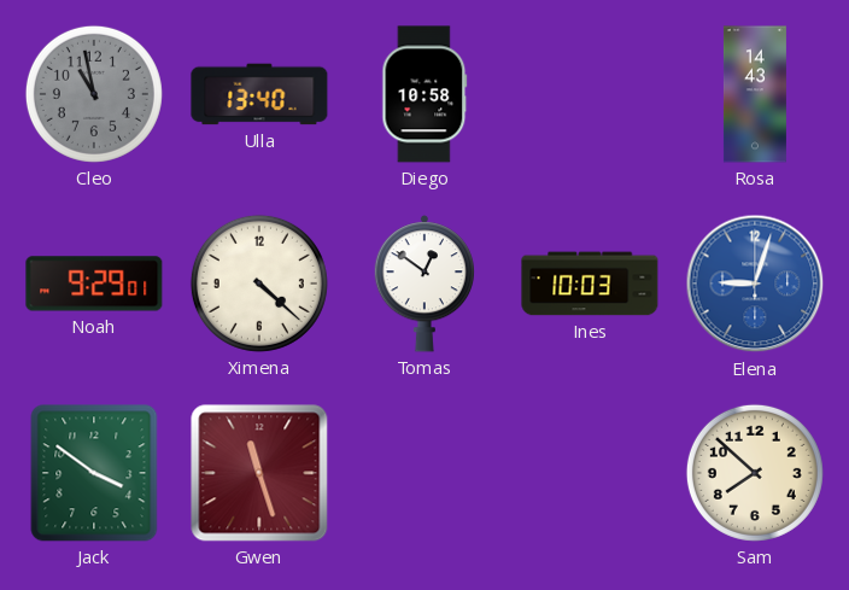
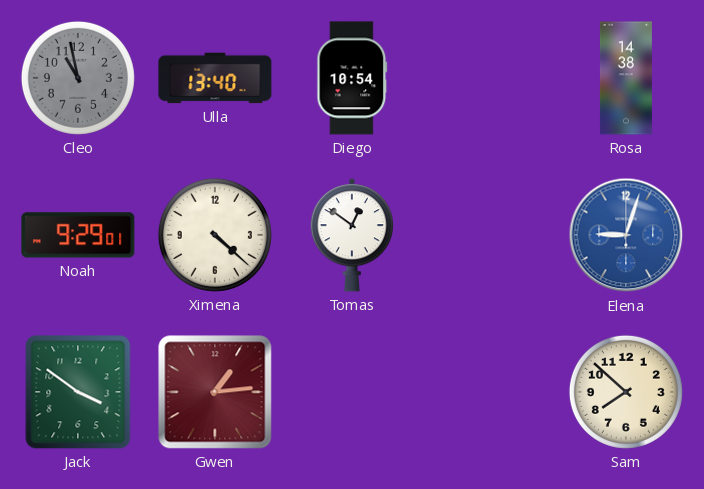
Diego: 10:58 -> 10:54
Rosa: 14:43 -> 14:38
Ines: 10:03 -> none
Gwen: 11:27 -> 1:14
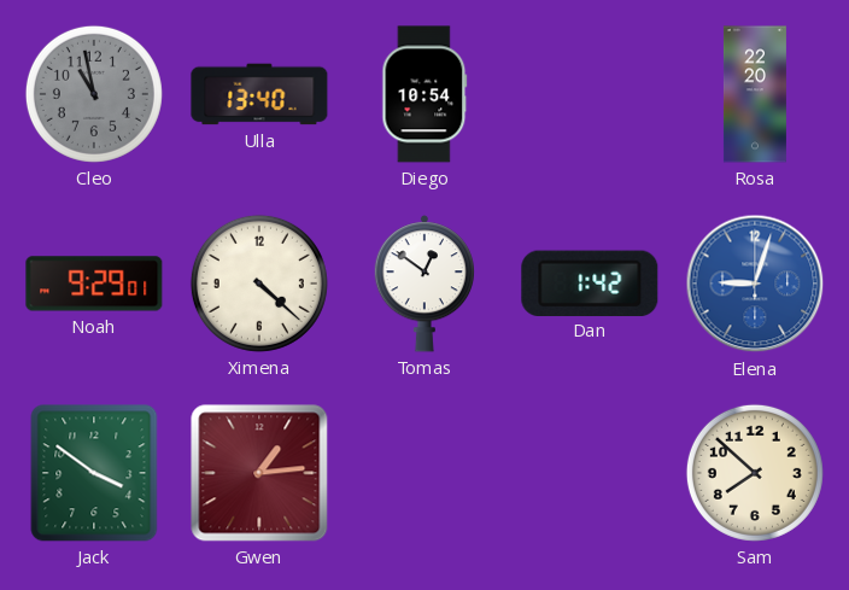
Rosa: 14:38 -> 22:20
Dan: none -> 1:42
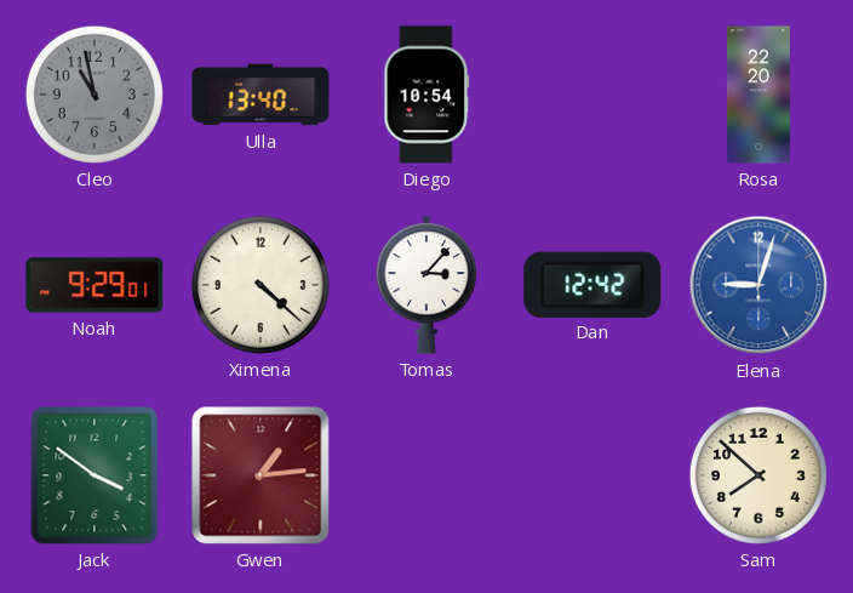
Tomas: 12:51 -> 3:07
Dan: 1:42 -> 12:42
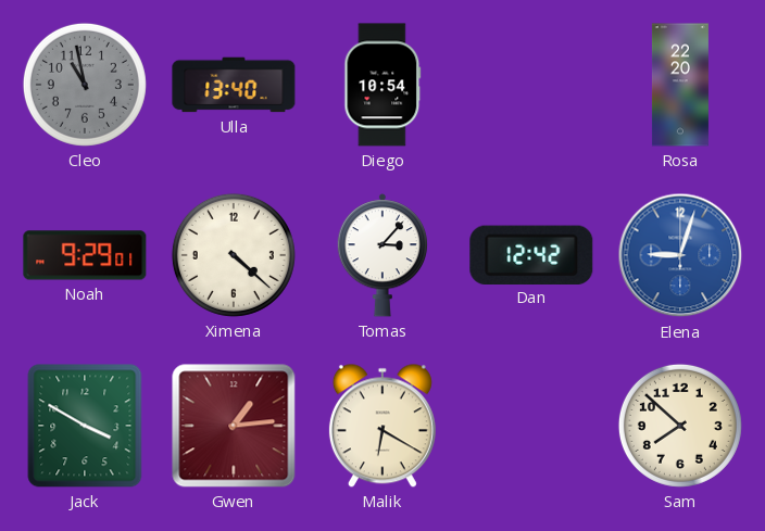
Jack: 3:51 -> 3:50
Malik: none -> 6:20
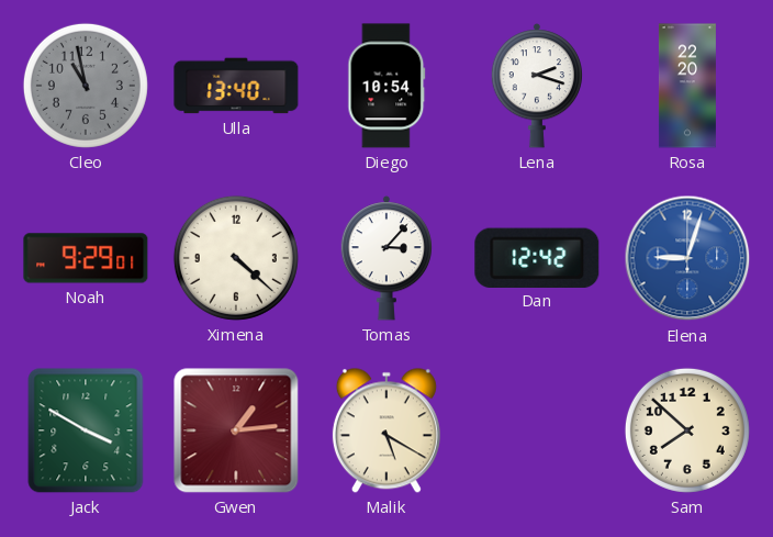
Lena: none -> 2:18
Malik: 6:20 -> 5:20
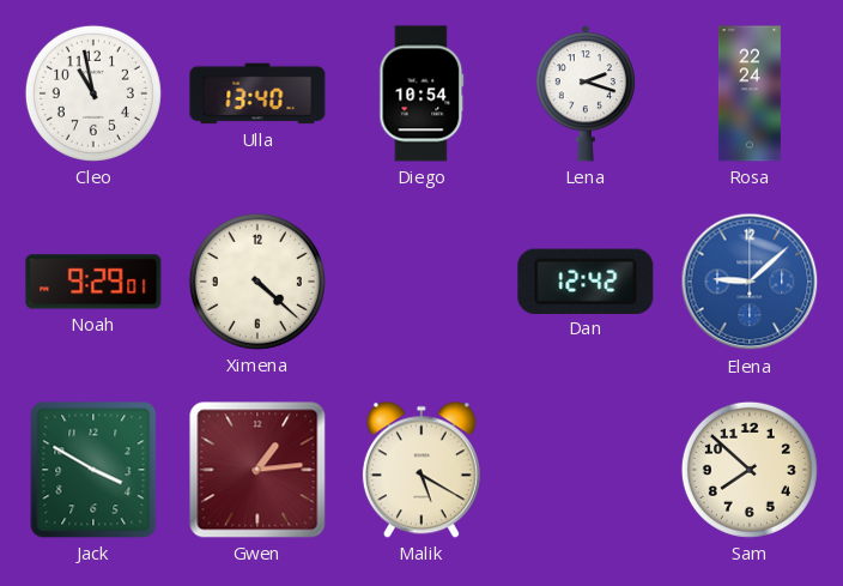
Cleo dial: grey -> white
Rosa: 22:20 -> 22:24
Tomas: 3:07 -> none
Elena: 9:03 -> 9:08
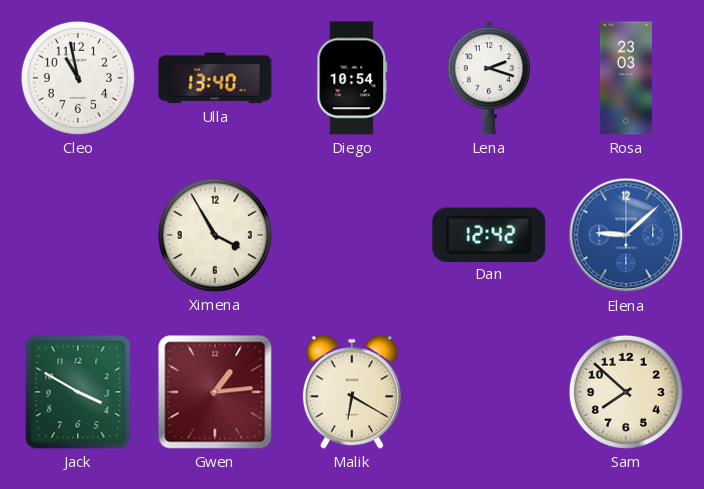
Rosa: 22:24 -> 23:03
Noah: 9:29 -> none
Ximena: 4:22 -> 3:55
Malik: 5:20 -> 6:20
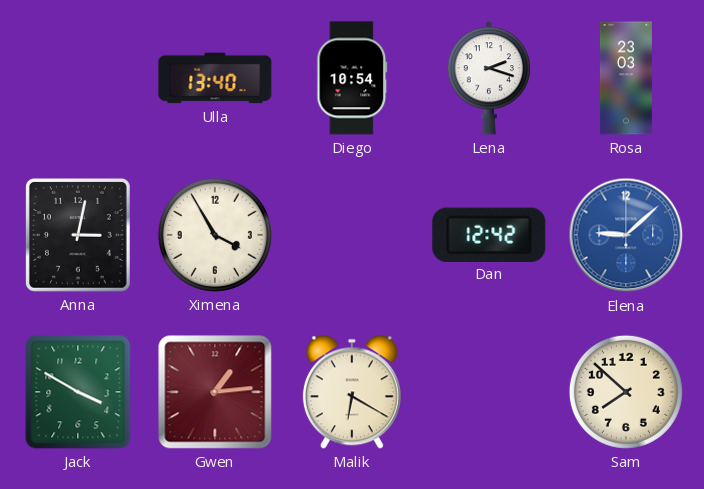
Cleo: 10:58 -> none
Anna: none -> 3:02
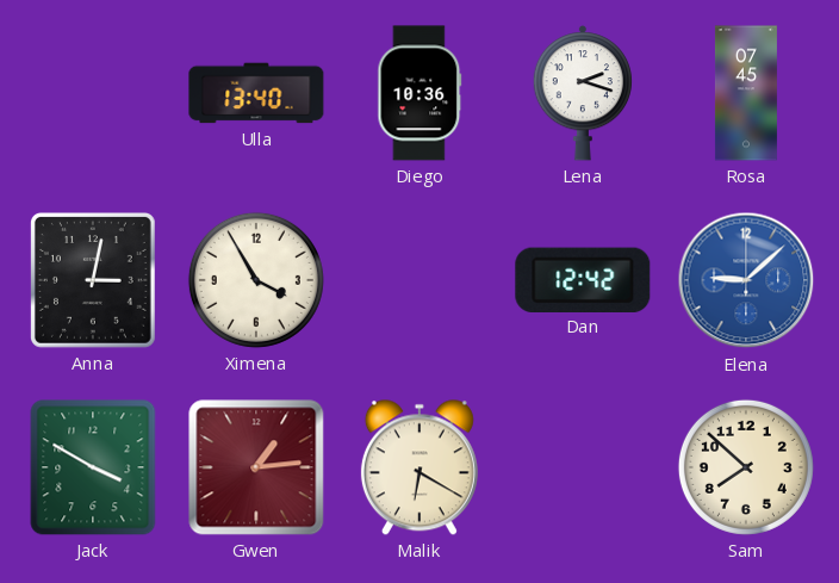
Diego: 10:54 -> 10:36
Rosa: 23:03 -> 07:45
